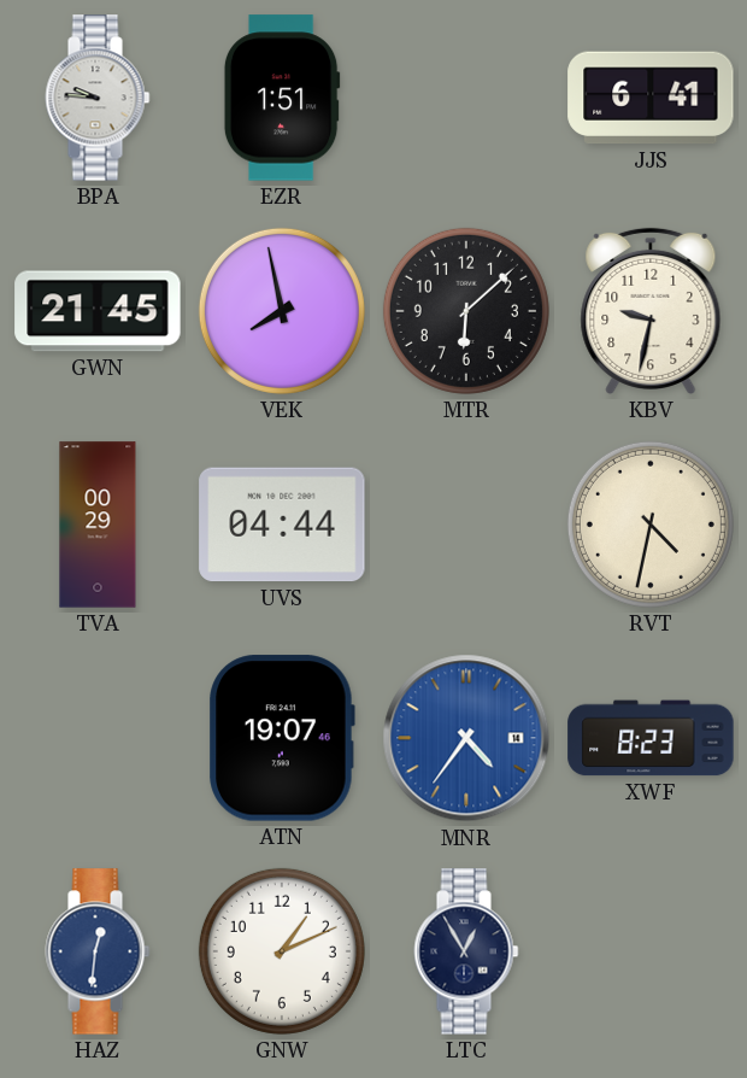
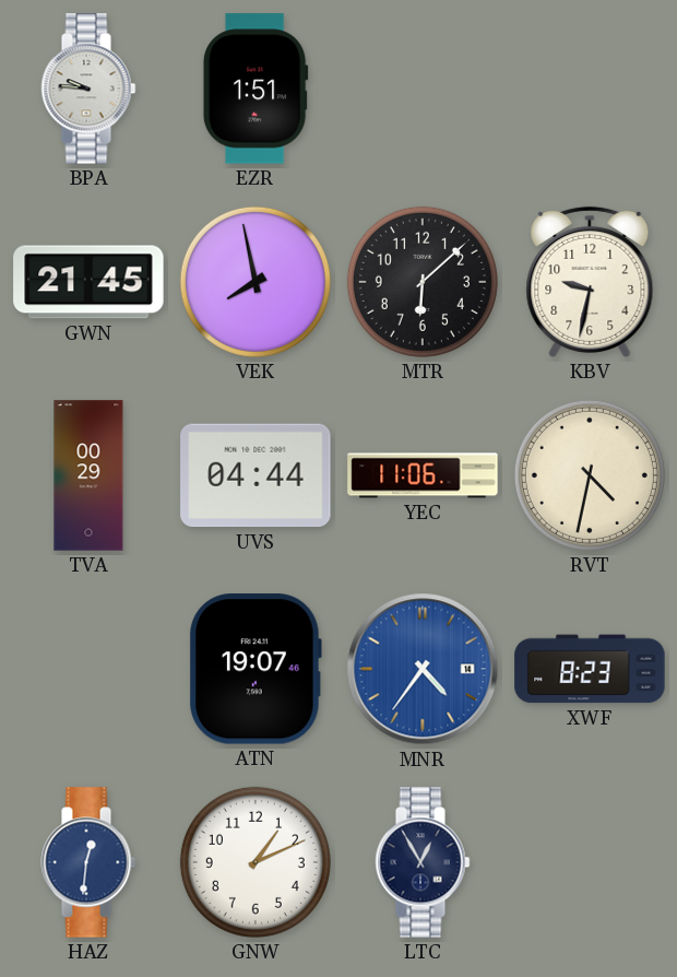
JJS: 6:41 -> none
YEC: none -> 11:06
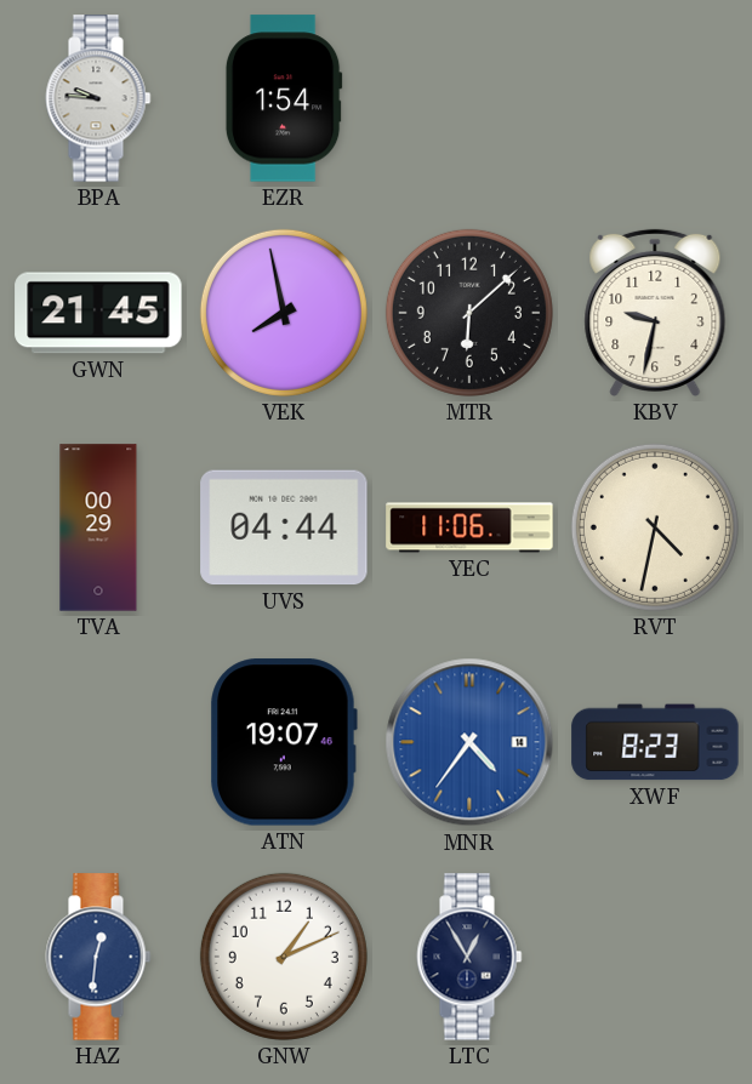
EZR: 1:51 -> 1:54
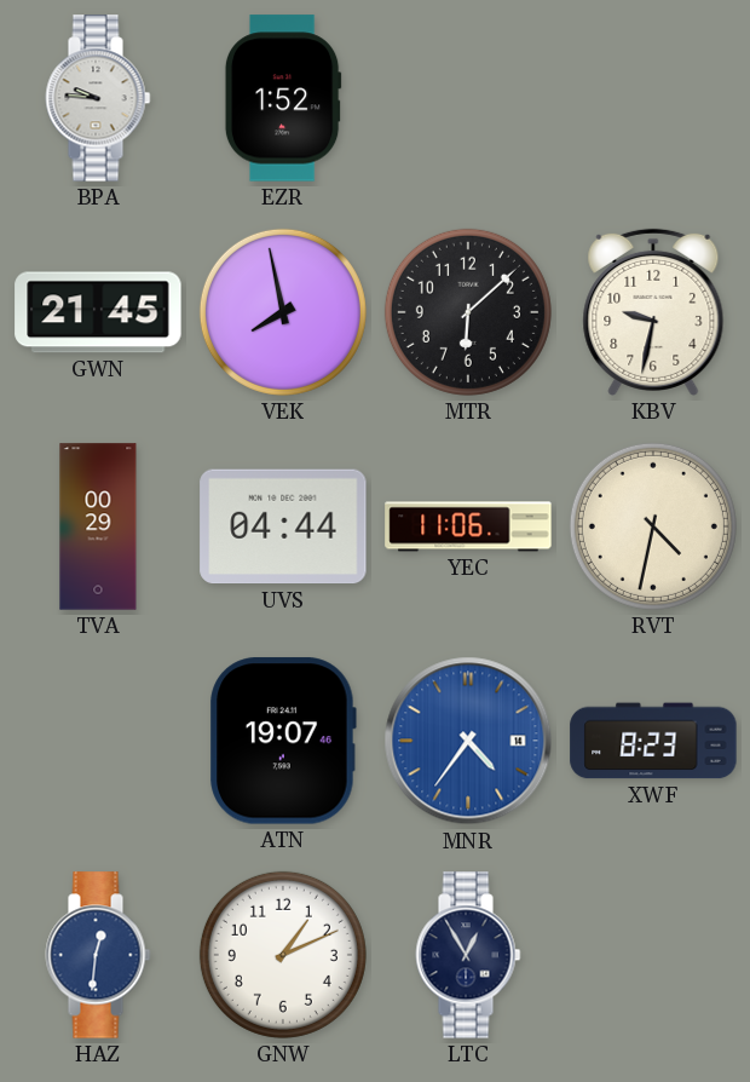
EZR: 1:54 -> 1:52
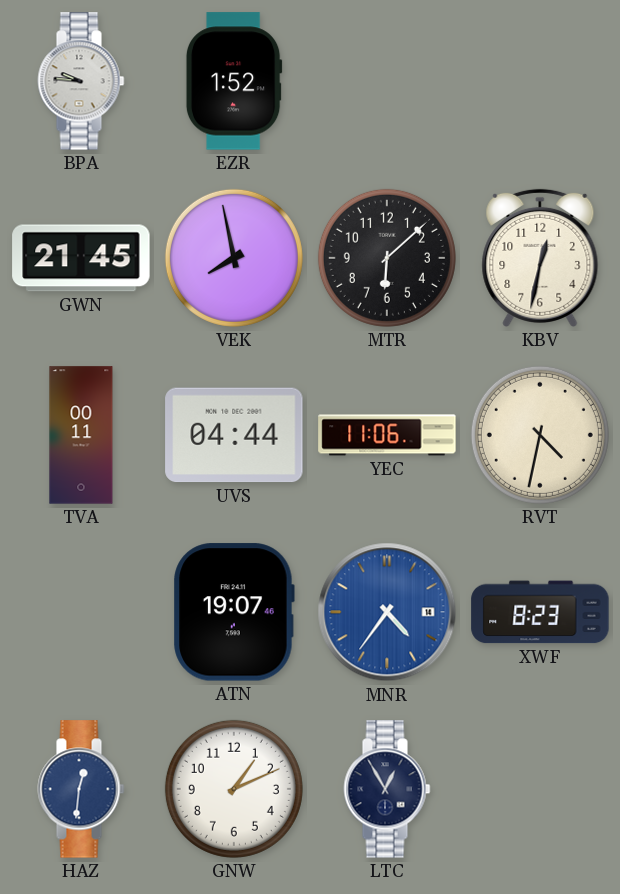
KBV: 9:32 -> 12:32
TVA: 00:29 -> 00:11
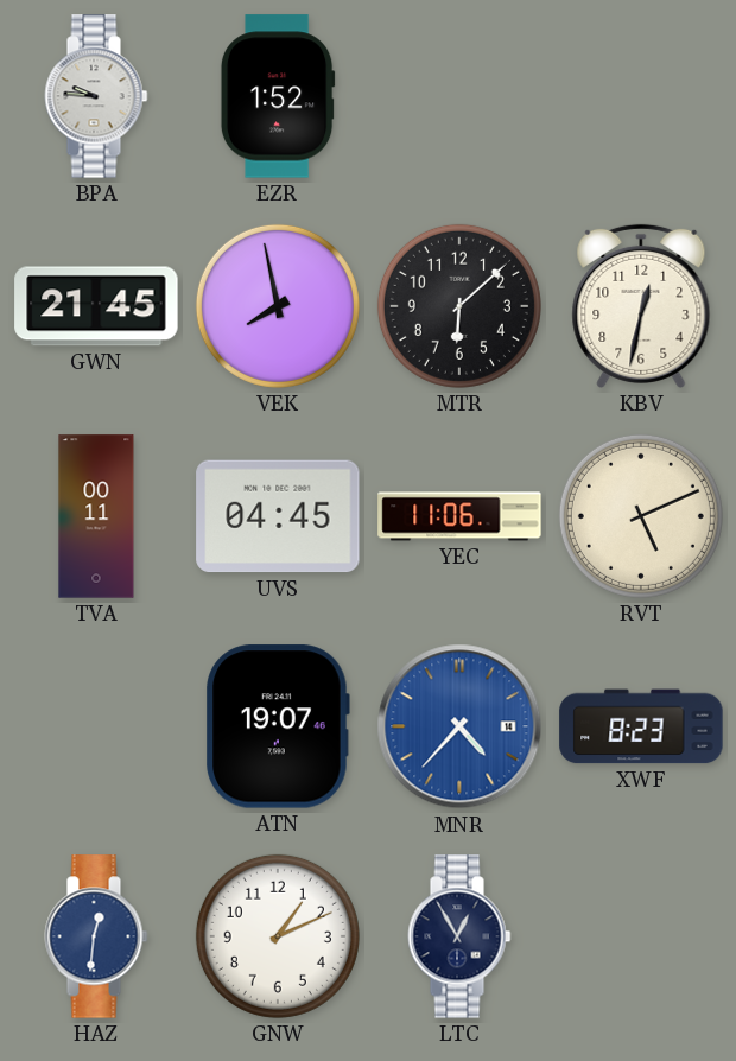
UVS: 04:44 -> 04:45
RVT: 4:32 -> 5:11
MNR: 4:36 -> 4:37
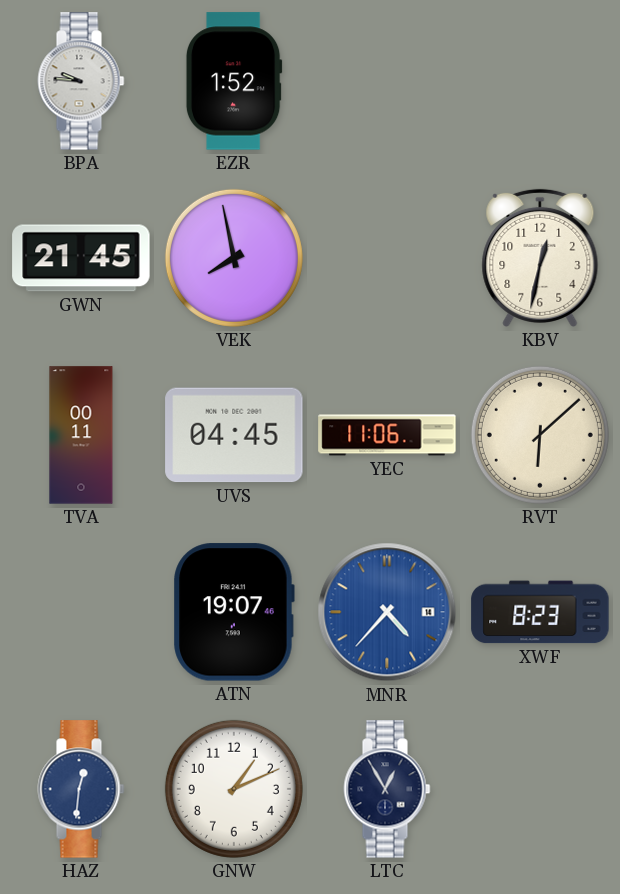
MTR: 6:08 -> none
RVT: 5:11 -> 6:08
